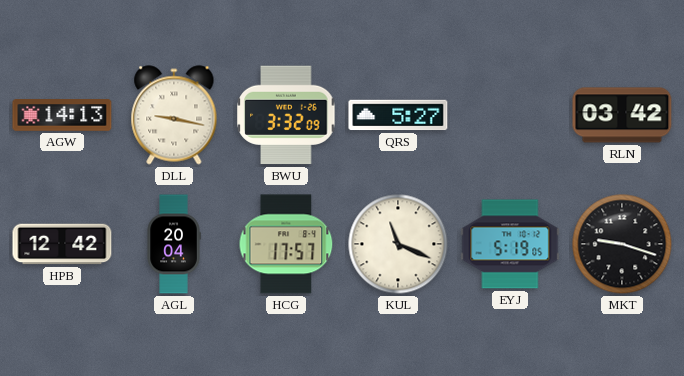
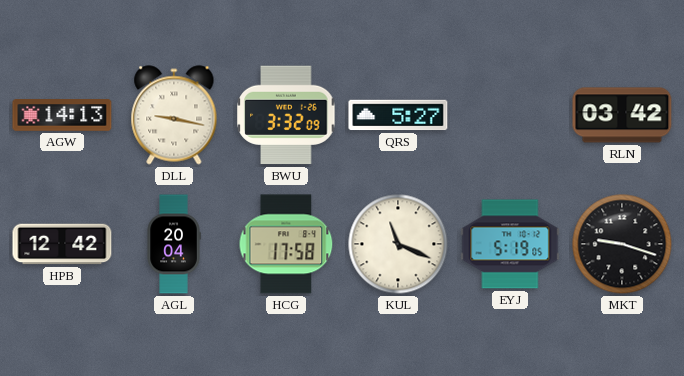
HCG: 17:57 -> 17:58
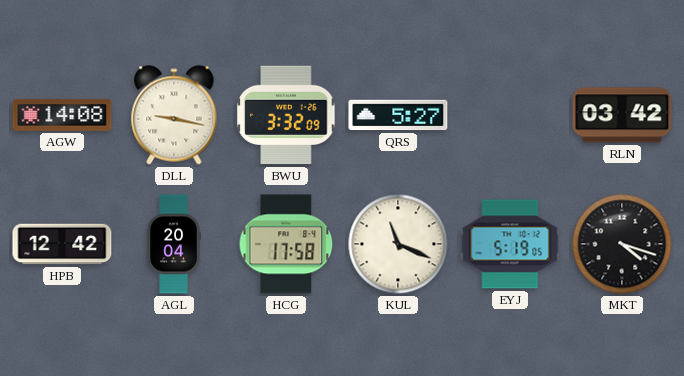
AGW: 14:13 -> 14:08
MKT: 9:18 -> 4:18
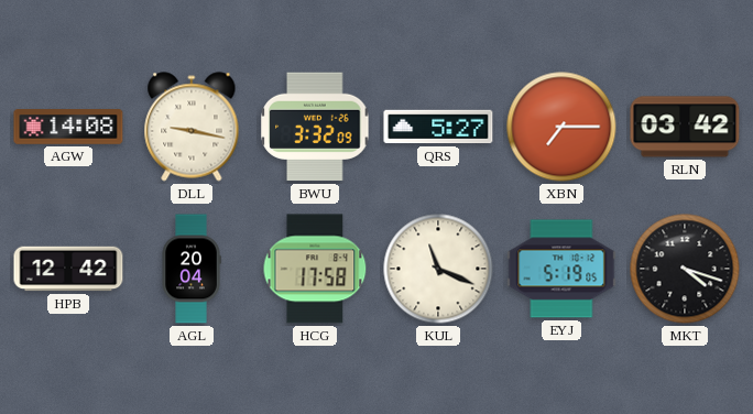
XBN: none -> 7:15
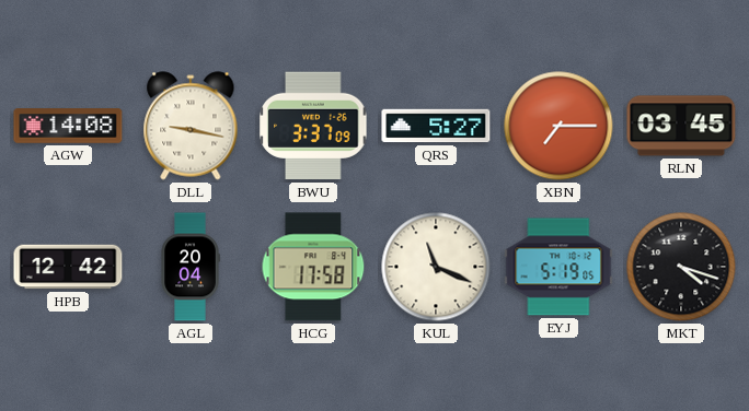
BWU: 3:32 -> 3:37
RLN: 03:42 -> 03:45
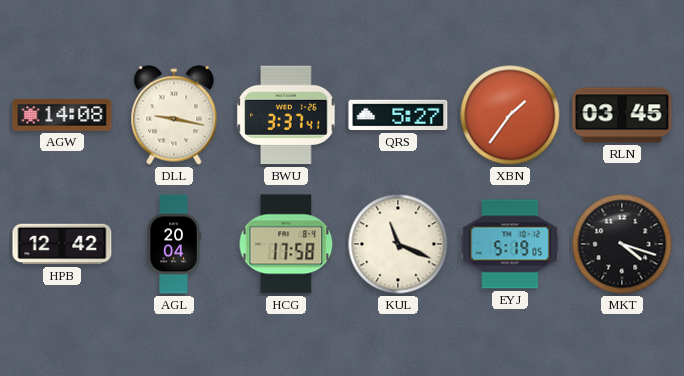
BWU: 3:37:09 -> 3:37:41
XBN: 7:15 -> 1:36
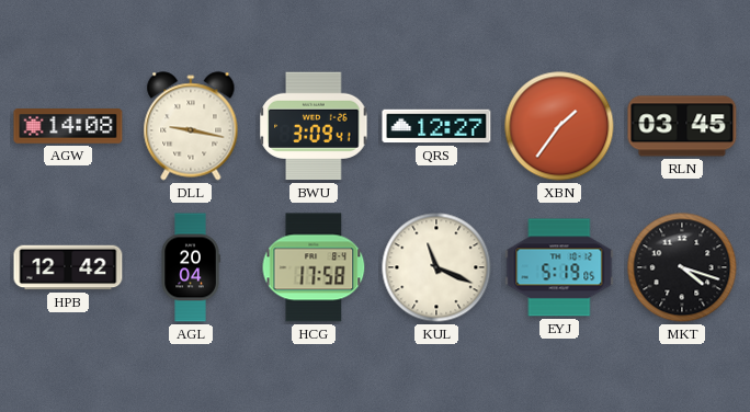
BWU: 3:37 -> 3:09
QRS: 5:27 -> 12:27
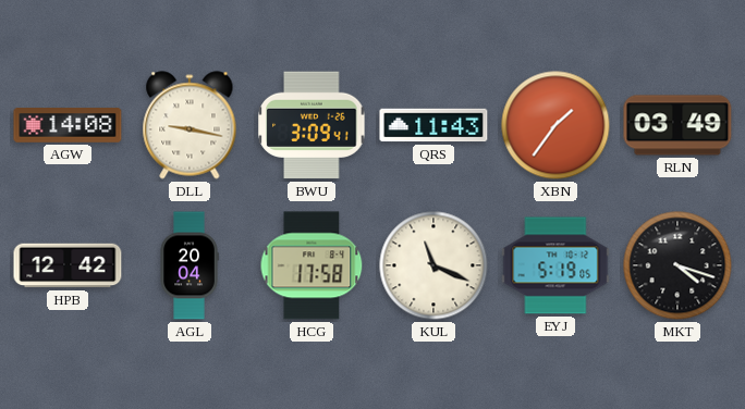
QRS: 12:27 -> 11:43
RLN: 03:45 -> 03:49
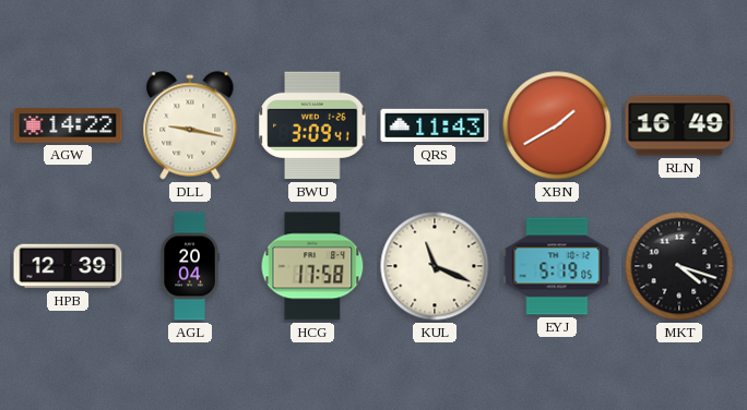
AGW: 14:08 -> 14:22
XBN: 1:36 -> 1:40
RLN: 03:49 -> 16:49
HPB: 12:42 -> 12:39
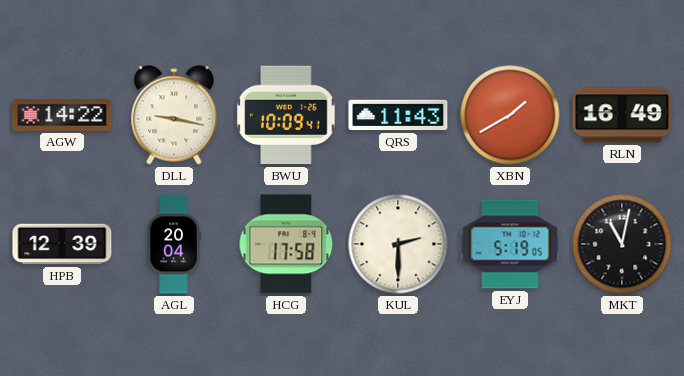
BWU: 3:09 -> 10:09
KUL: 11:19 -> 2:30
MKT: 4:18 -> 11:02
